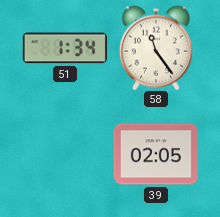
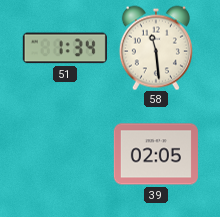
58: 11:24 -> 11:29
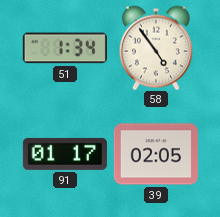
58: 11:29 -> 4:54
91: none -> 01:17
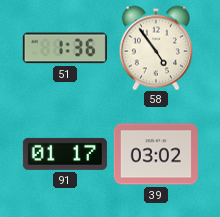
51: 1:34 -> 1:36
39: 02:05 -> 03:02
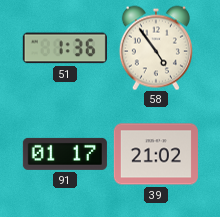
39: 03:02 -> 21:02
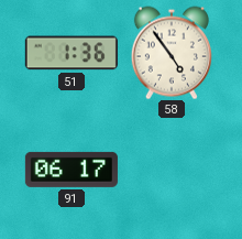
91: 01:17 -> 06:17
39: 21:02 -> none
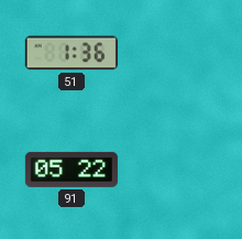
58: 4:54 -> none
91: 06:17 -> 05:22
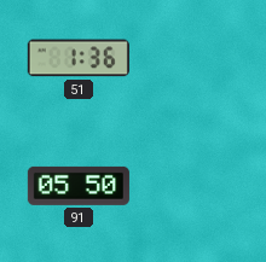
91: 05:22 -> 05:50
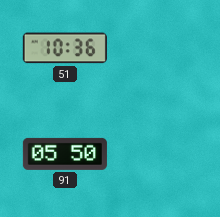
51: 1:36 -> 10:36
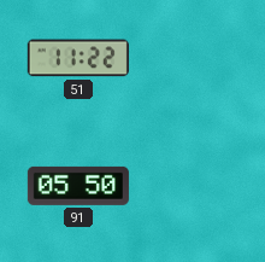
51: 10:36 -> 11:22
